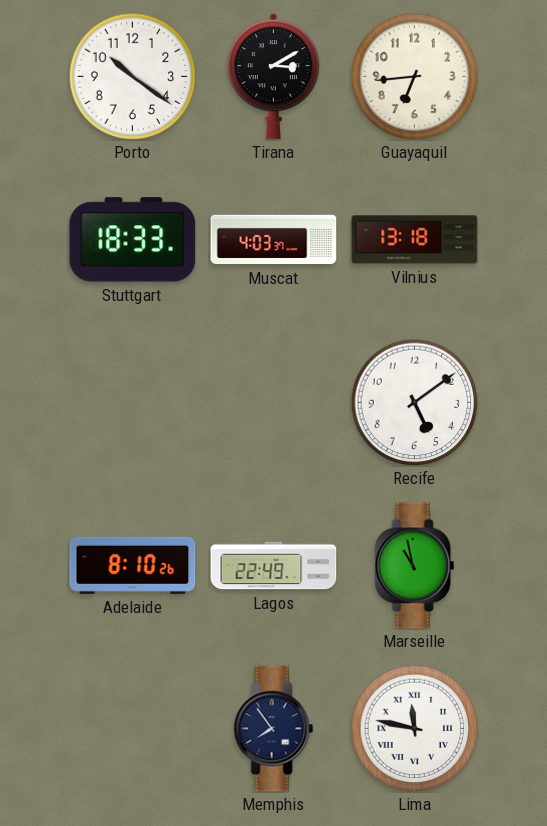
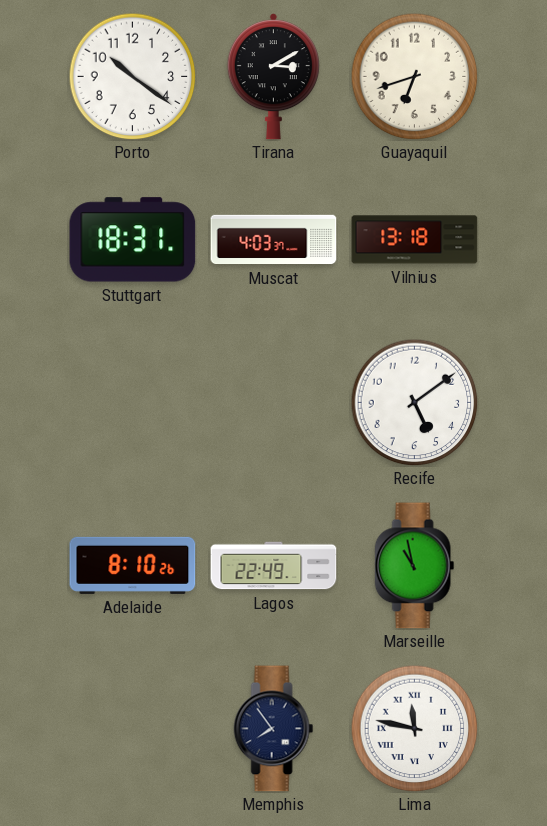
Guayaquil: 6:44 -> 6:42
Stuttgart: 18:33 -> 18:31
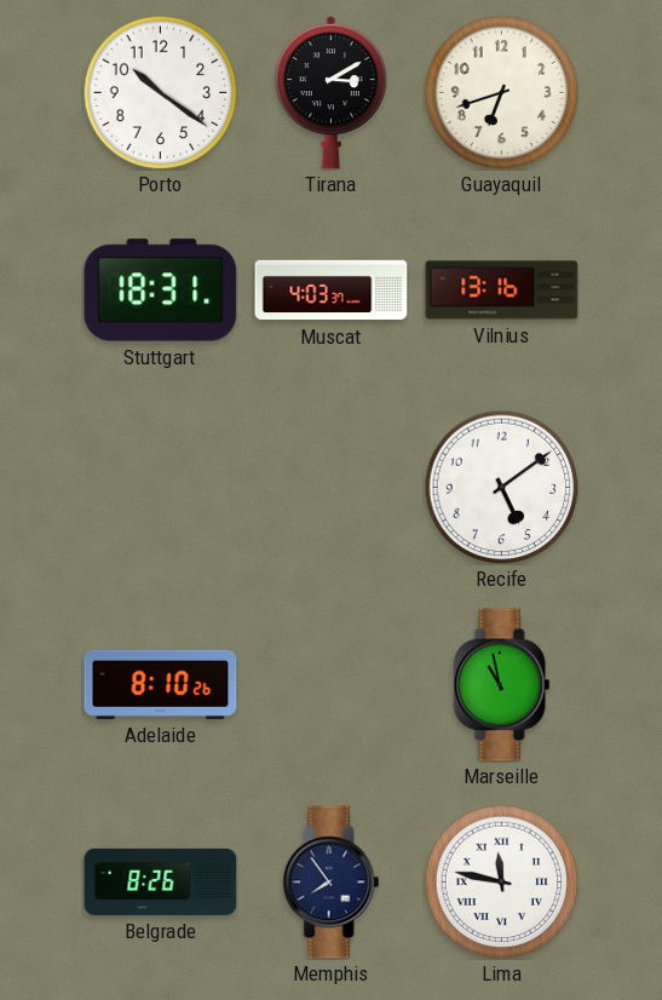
Vilnius: 13:18 -> 13:16
Lagos: 22:49 -> none
Belgrade: none -> 8:26
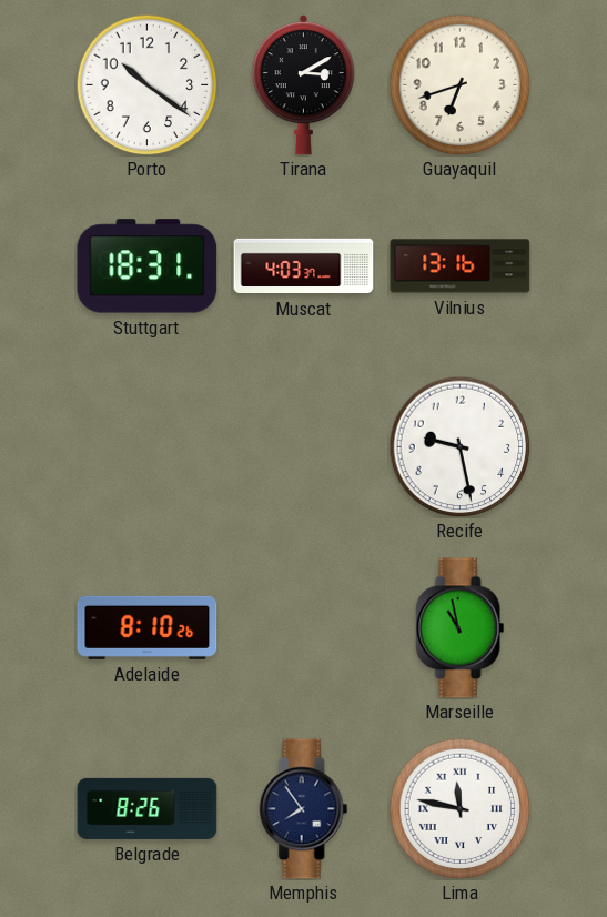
Recife: 5:09 -> 9:28
